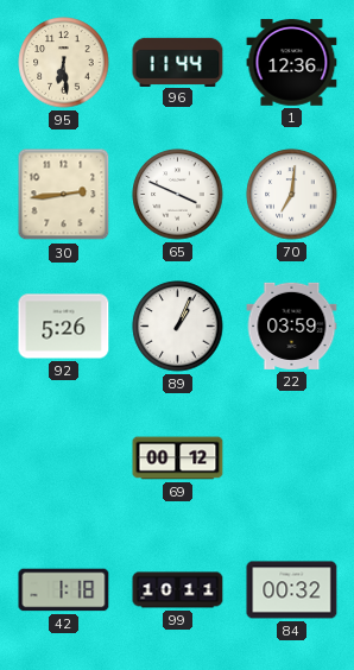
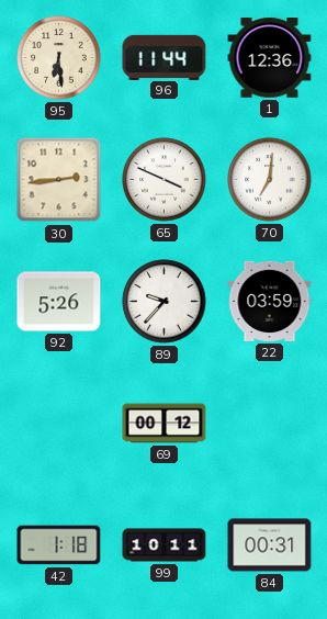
89: 1:04 -> 9:37
84: 00:32 -> 00:31
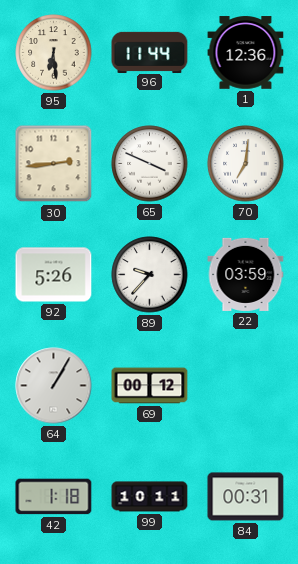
64: none -> 1:05
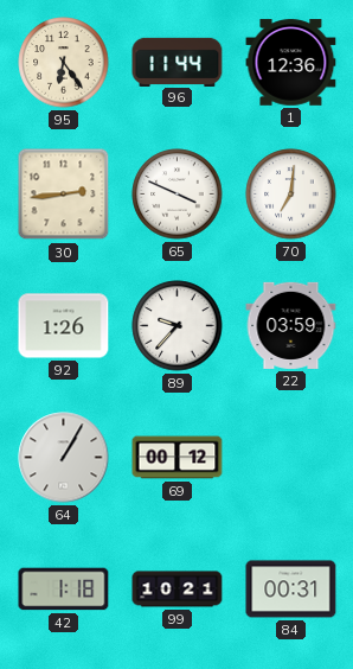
95: 6:29 -> 6:24
92: 5:26 -> 1:26
99: 10:11 -> 10:21
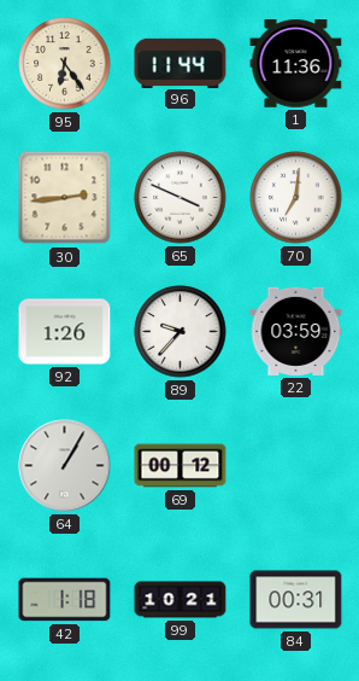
1: 12:36 -> 11:36
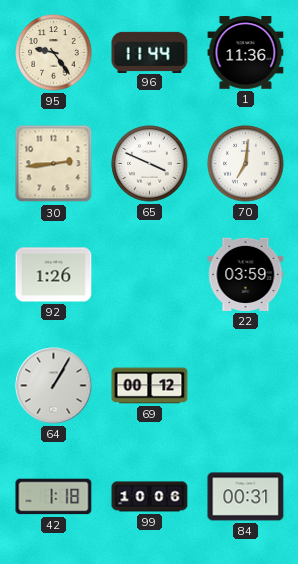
95: 6:24 -> 9:24
89: 9:37 -> none
99: 10:21 -> 10:06
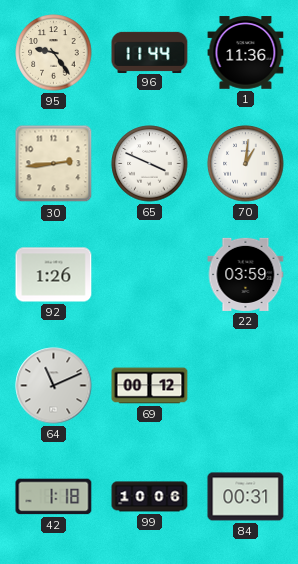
70: 7:01 -> 1:01
64: 1:05 -> 11:11
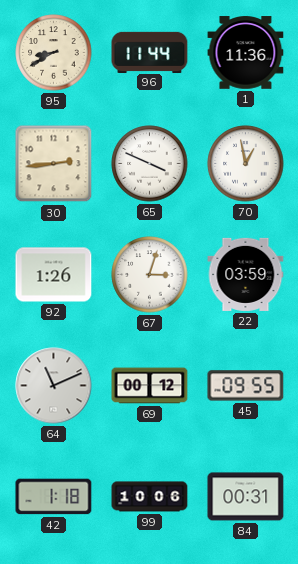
95: 9:24 -> 8:40
70: 1:01 -> 12:58
67: none -> 3:03
45: none -> 09:55
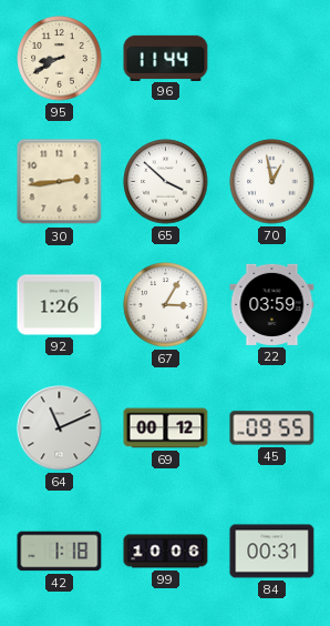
1: 11:36 -> none
65: 3:49 -> 3:52
67: 3:03 -> 3:05
